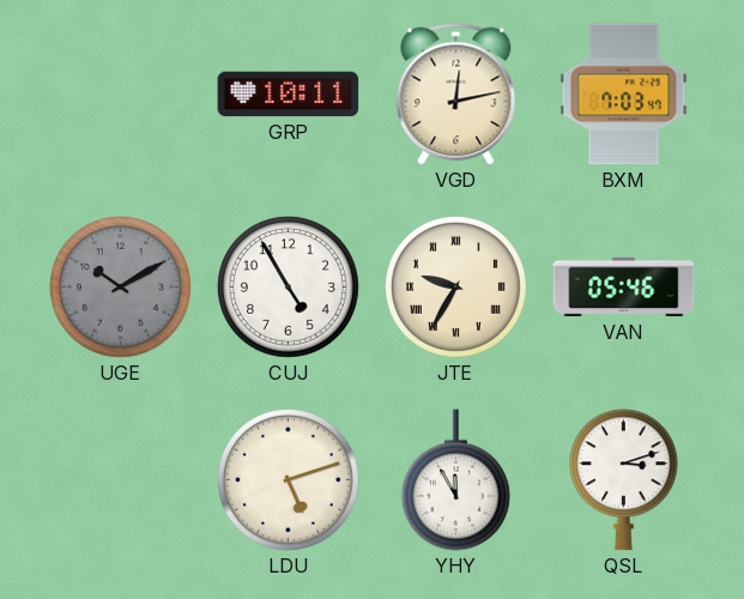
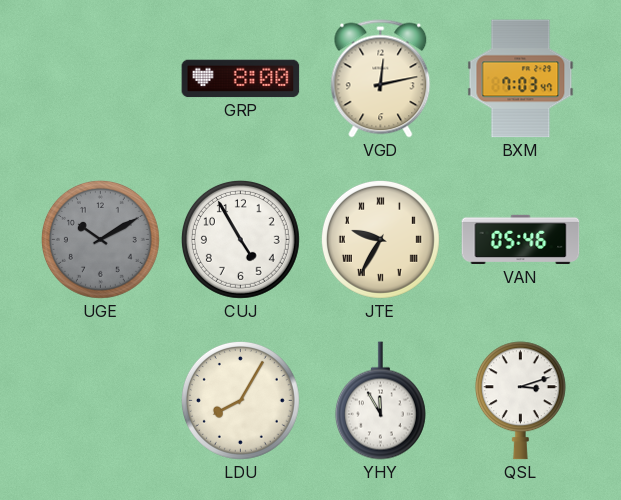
GRP: 10:11 -> 8:00
LDU: 5:12 -> 8:05
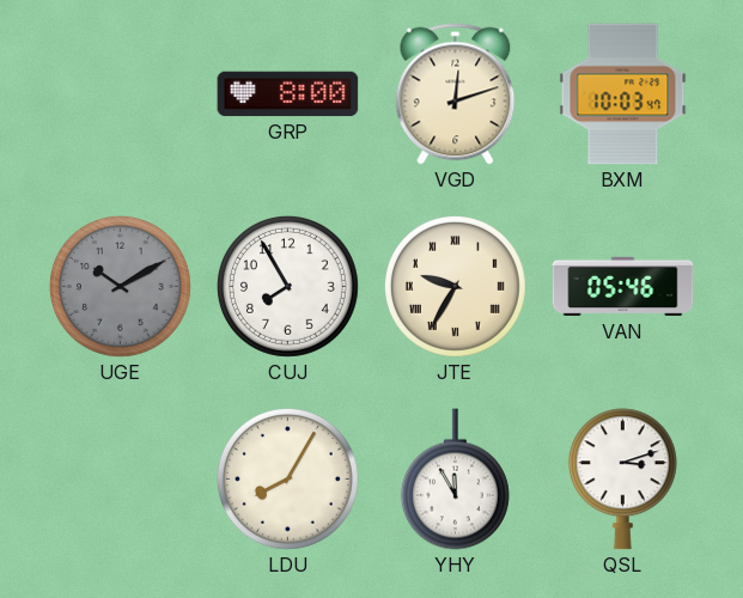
VGD: 12:13 -> 12:12
BXM: 7:03 -> 10:03
CUJ: 4:55 -> 7:55
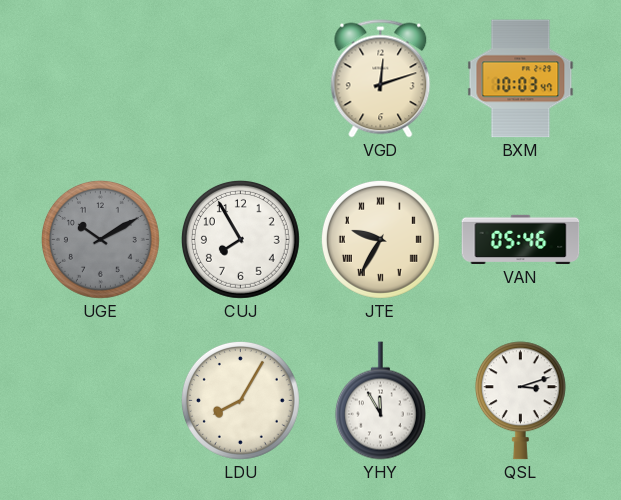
GRP: 8:00 -> none
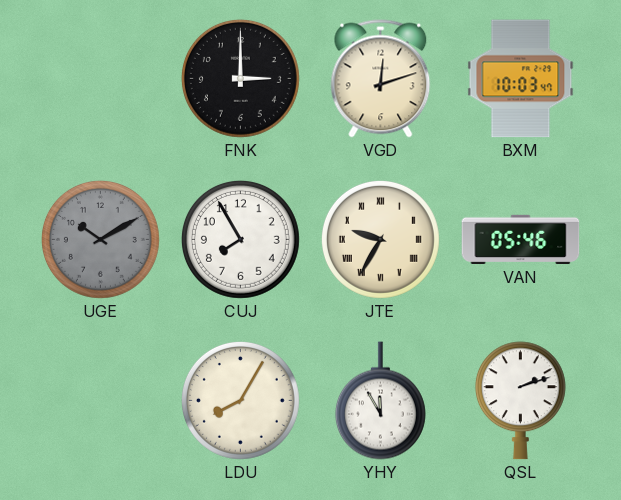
FNK: none -> 3:00
QSL: 3:12 -> 2:12
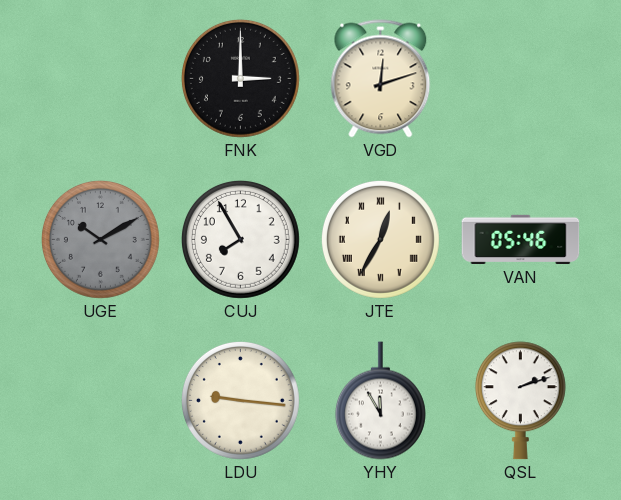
BXM: 10:03 -> none
JTE: 9:35 -> 12:35
LDU: 8:05 -> 9:16
